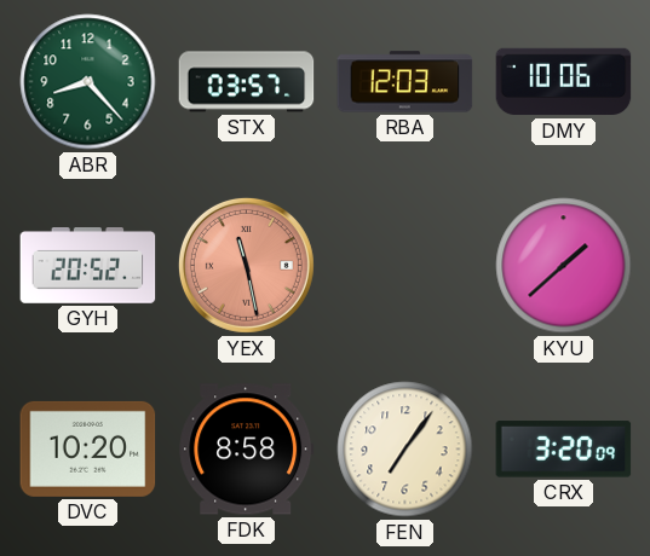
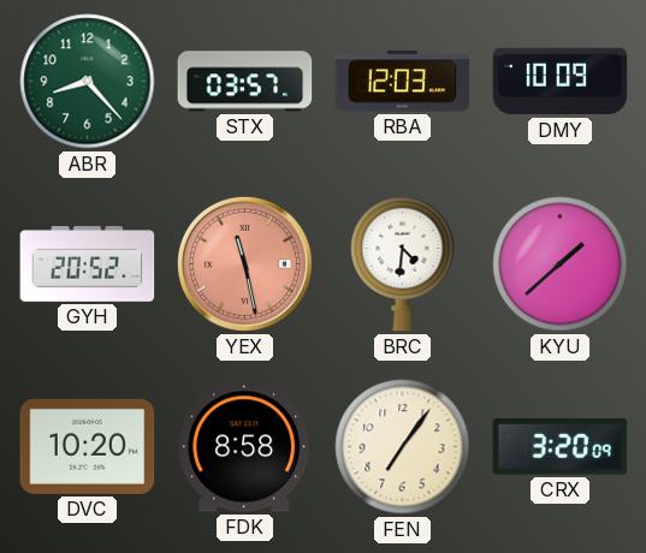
DMY: 10:06 -> 10:09
BRC: none -> 4:31
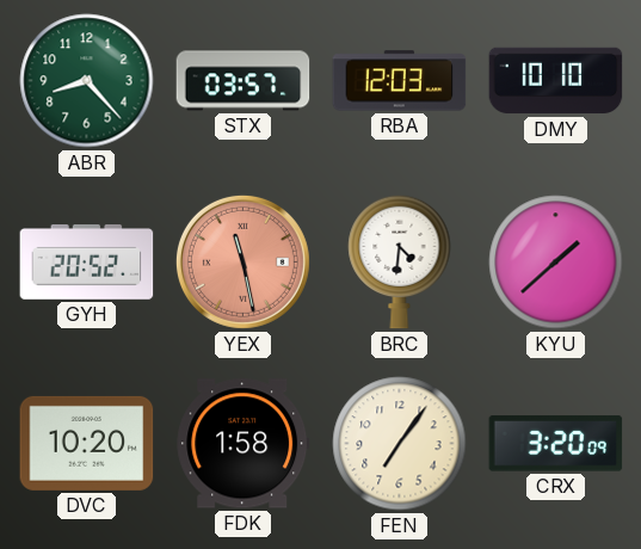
DMY: 10:09 -> 10:10
FDK: 8:58 -> 1:58
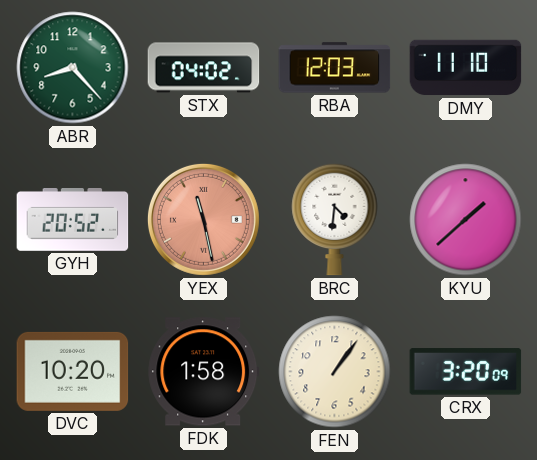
STX: 03:57 -> 04:02
DMY: 10:10 -> 11:10
FEN: 7:06 -> 1:06
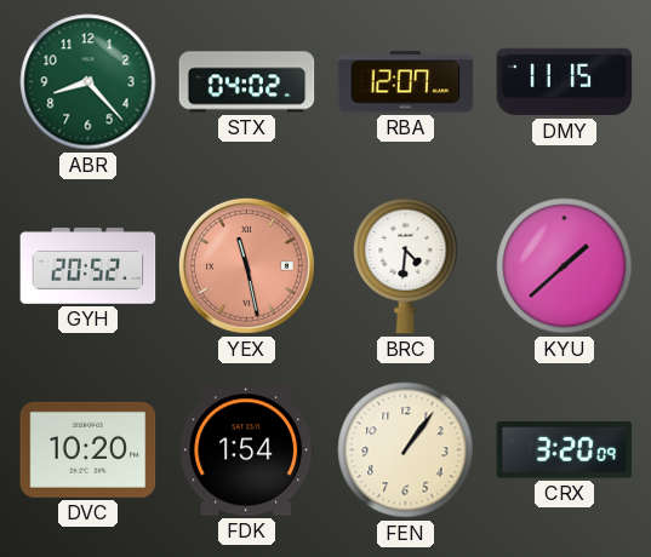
RBA: 12:03 -> 12:07
DMY: 11:10 -> 11:15
FDK: 1:58 -> 1:54
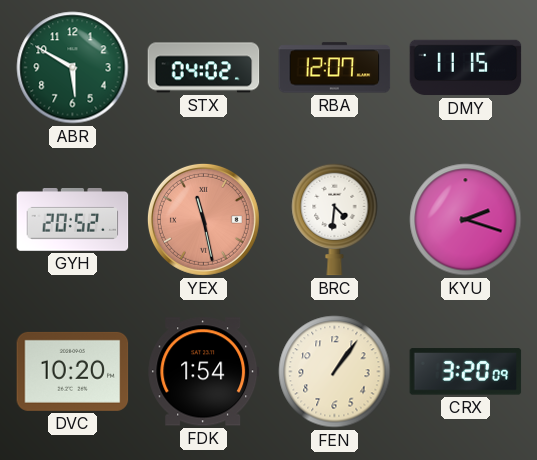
ABR: 8:23 -> 5:50
KYU: 1:38 -> 2:18
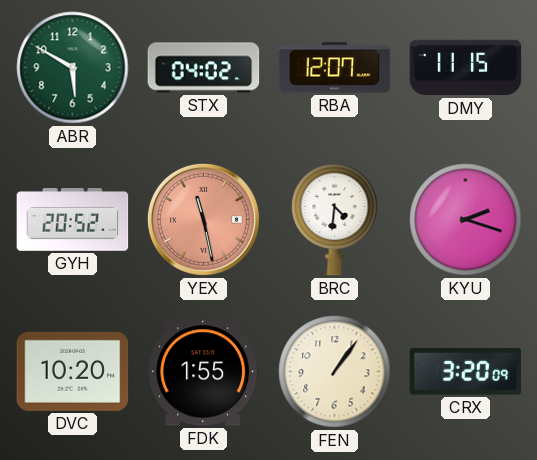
FDK: 1:54 -> 1:55
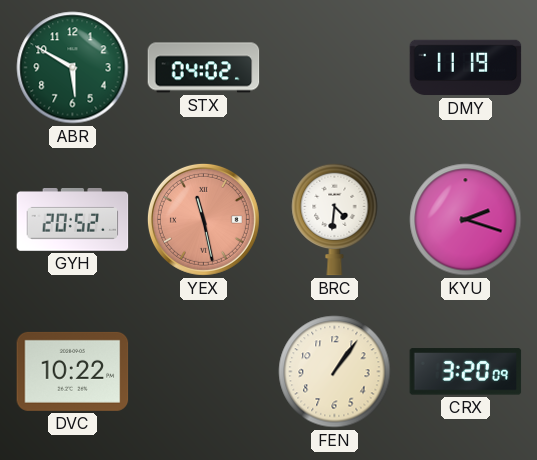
RBA: 12:07 -> none
DMY: 11:15 -> 11:19
DVC: 10:20 -> 10:22
FDK: 1:55 -> none
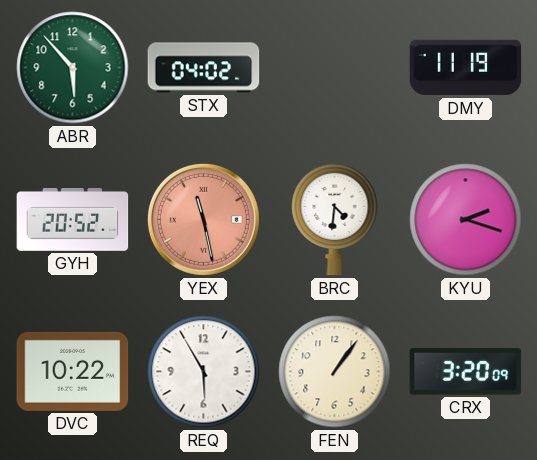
ABR: 5:50 -> 5:53
REQ: none -> 5:55
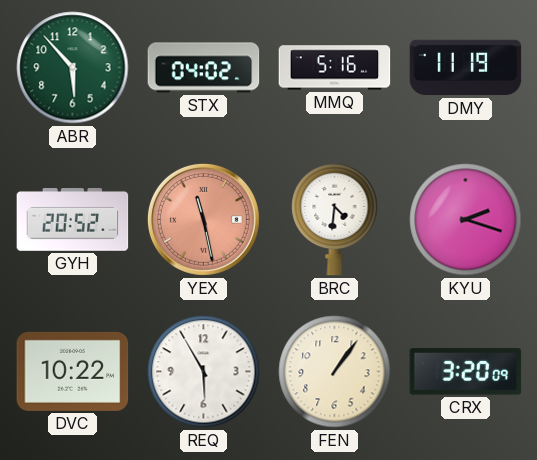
MMQ: none -> 5:16
